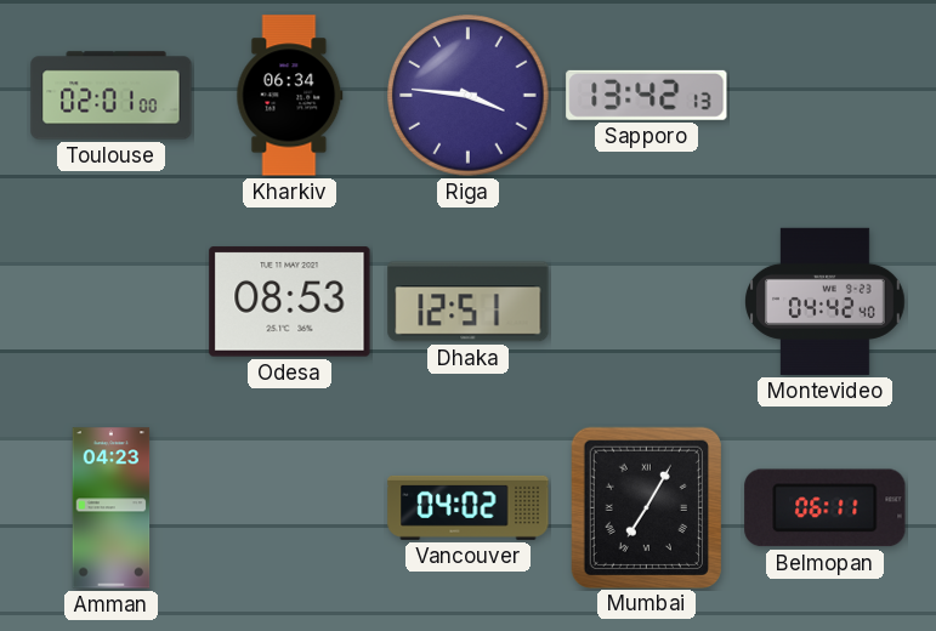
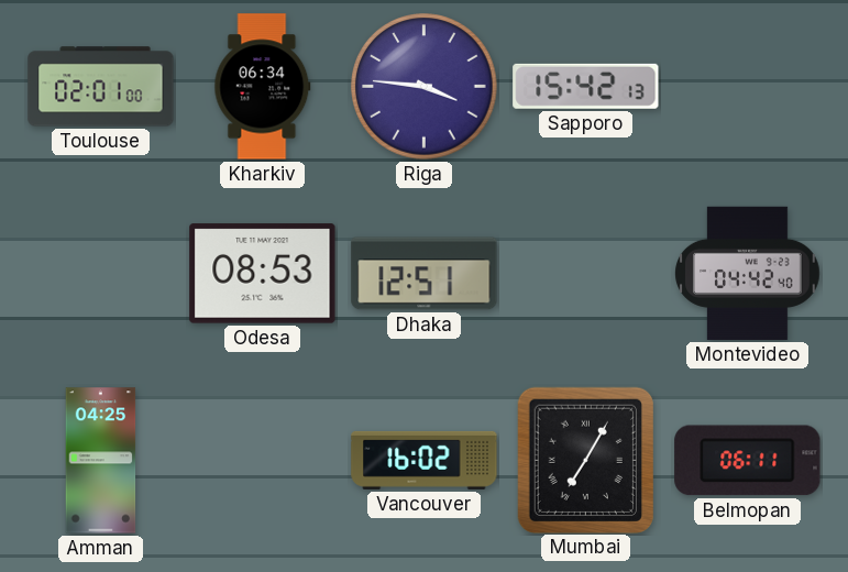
Sapporo: 13:42 -> 15:42
Amman: 04:23 -> 04:25
Vancouver: 04:02 -> 16:02
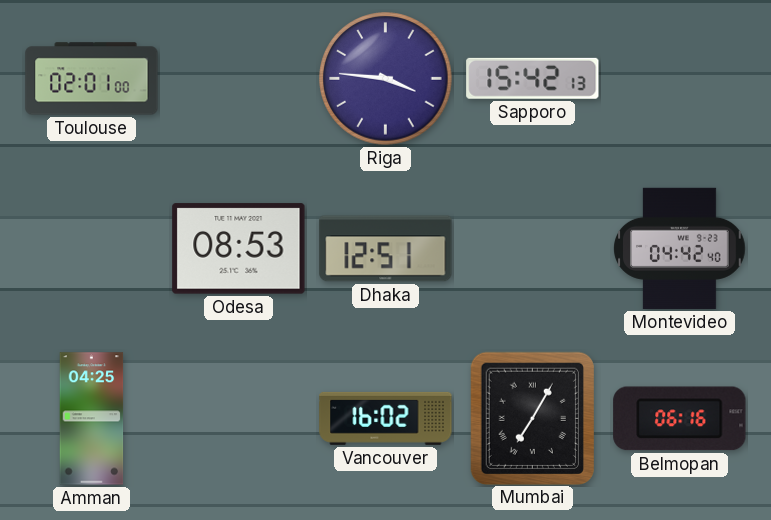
Kharkiv: 06:34 -> none
Belmopan: 06:11 -> 06:16
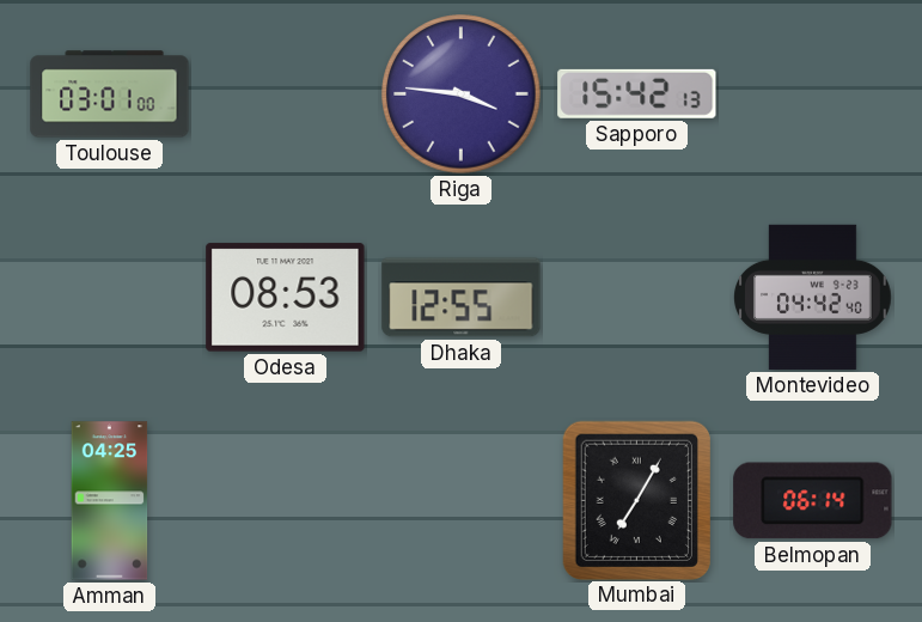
Toulouse: 02:01 -> 03:01
Dhaka: 12:51 -> 12:55
Vancouver: 16:02 -> none
Belmopan: 06:16 -> 06:14
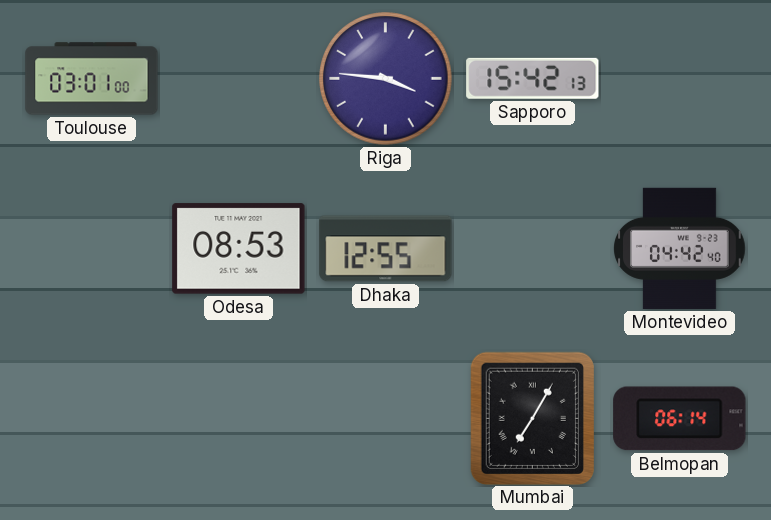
Amman: 04:25 -> none
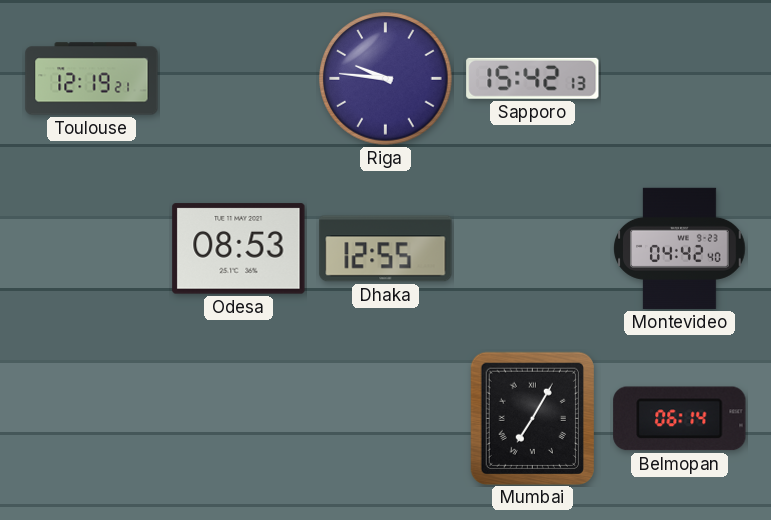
Toulouse: 03:01 -> 12:19
Riga: 3:46 -> 9:46
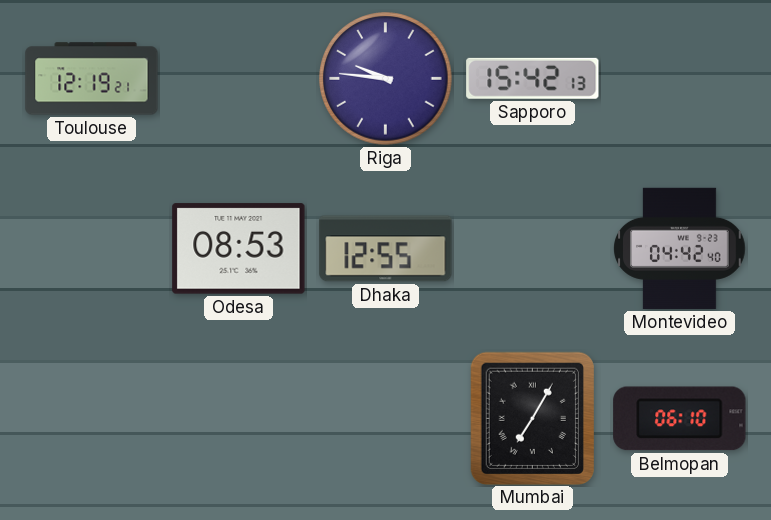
Belmopan: 06:14 -> 06:10
